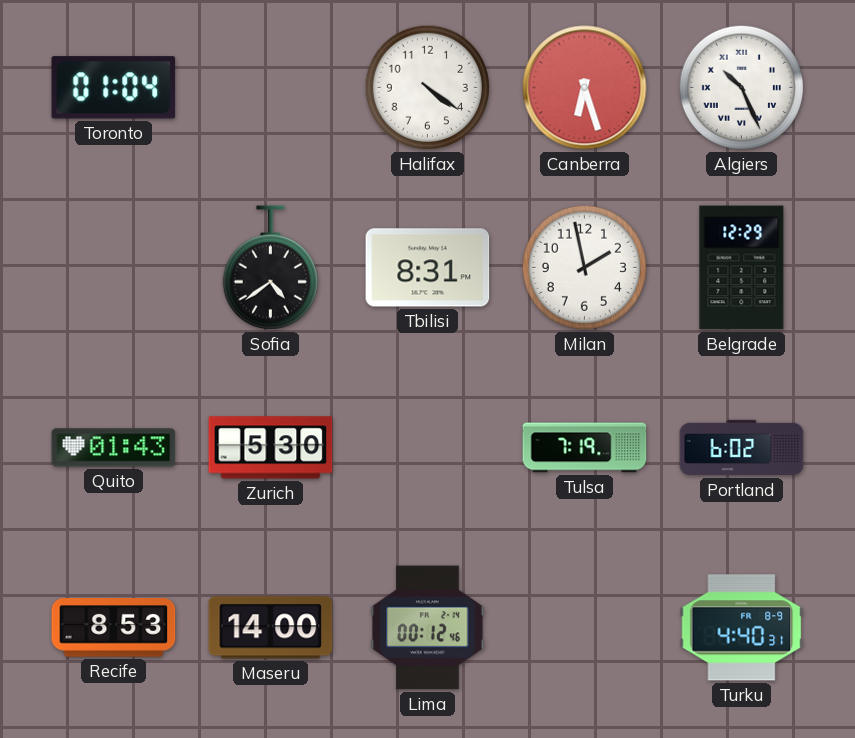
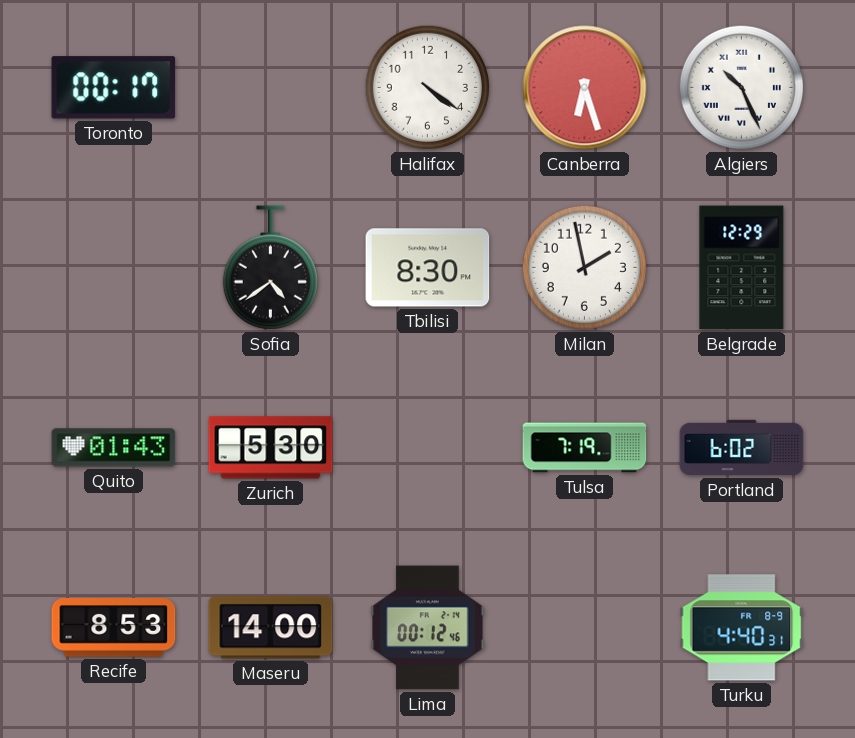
Toronto: 01:04 -> 00:17
Tbilisi: 8:31 -> 8:30
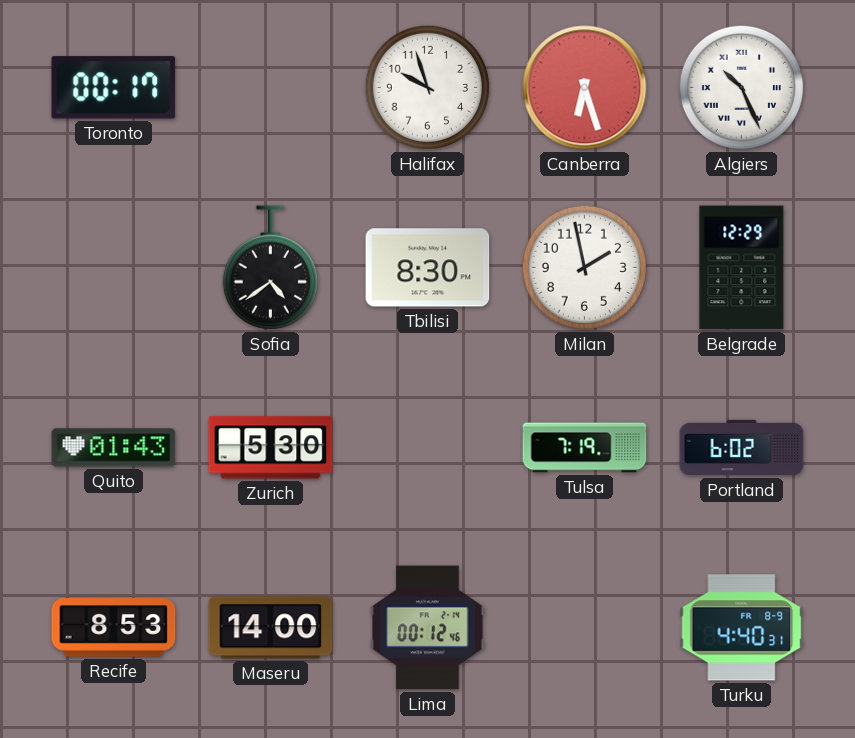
Halifax: 4:21 -> 9:57
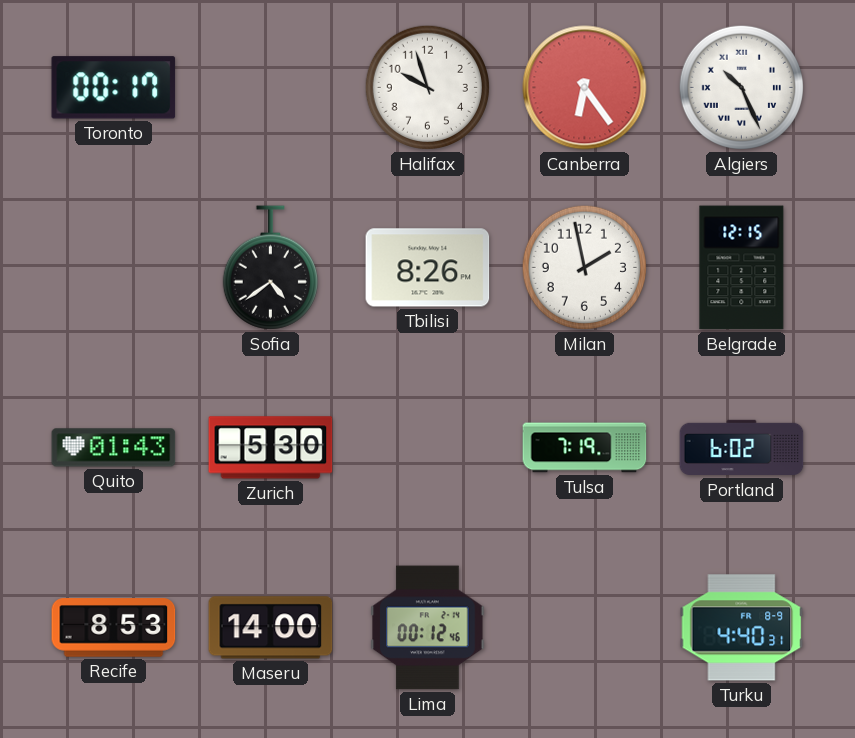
Canberra: 6:27 -> 6:24
Tbilisi: 8:30 -> 8:26
Belgrade: 12:29 -> 12:15
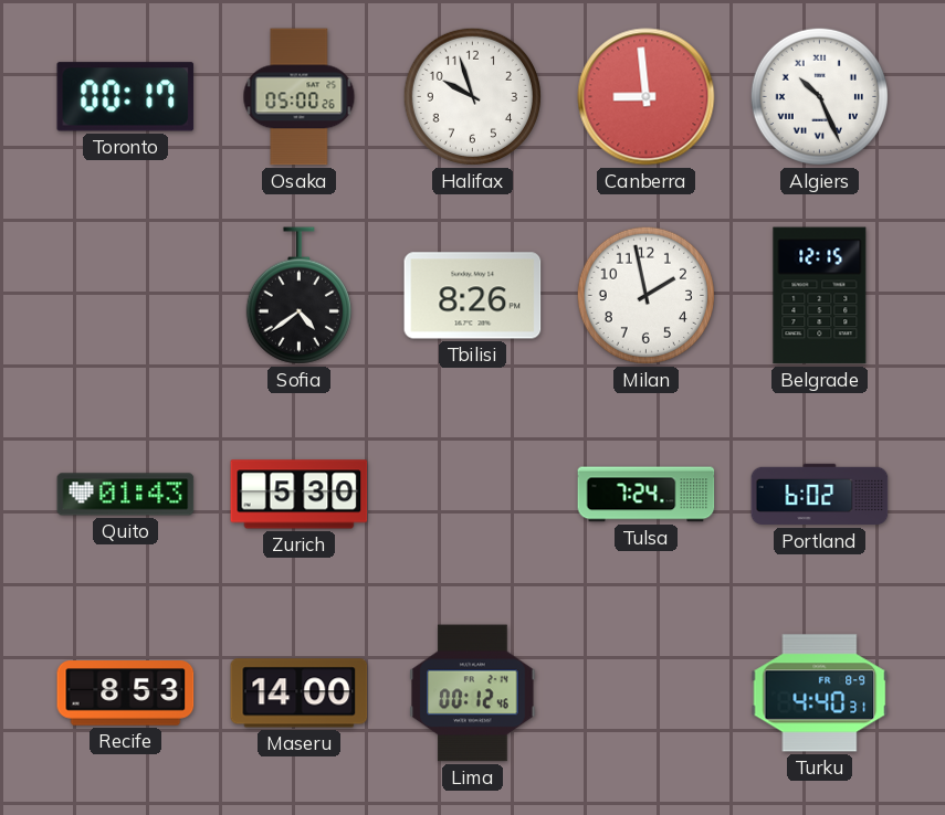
Osaka: none -> 05:00
Canberra: 6:24 -> 8:59
Tulsa: 7:19 -> 7:24
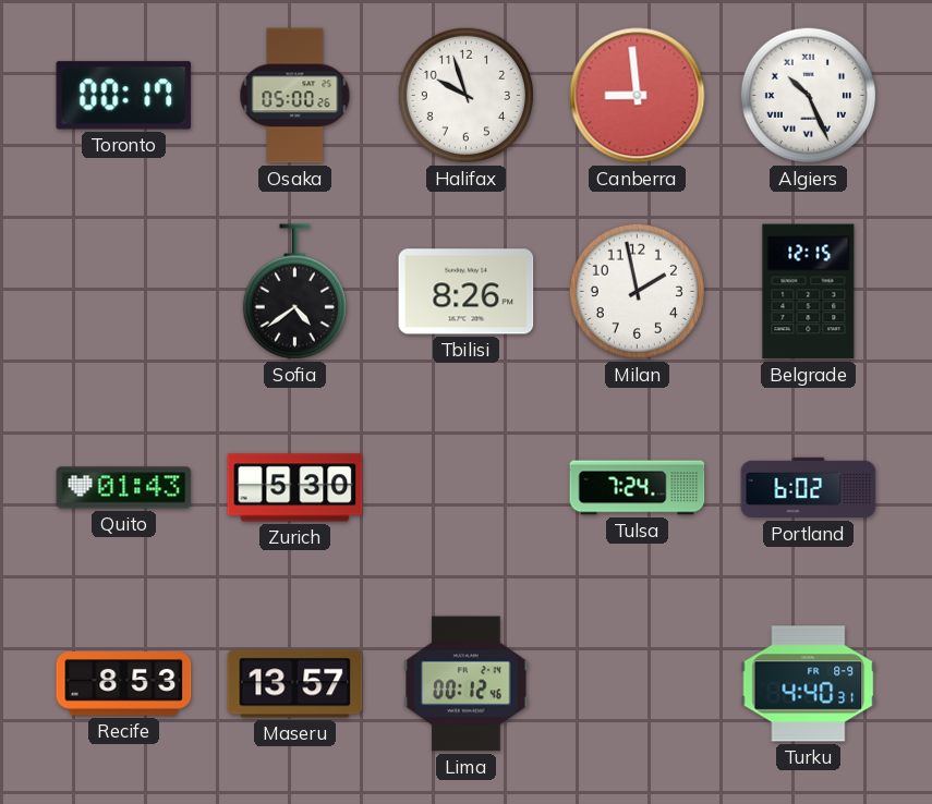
Maseru: 14:00 -> 13:57
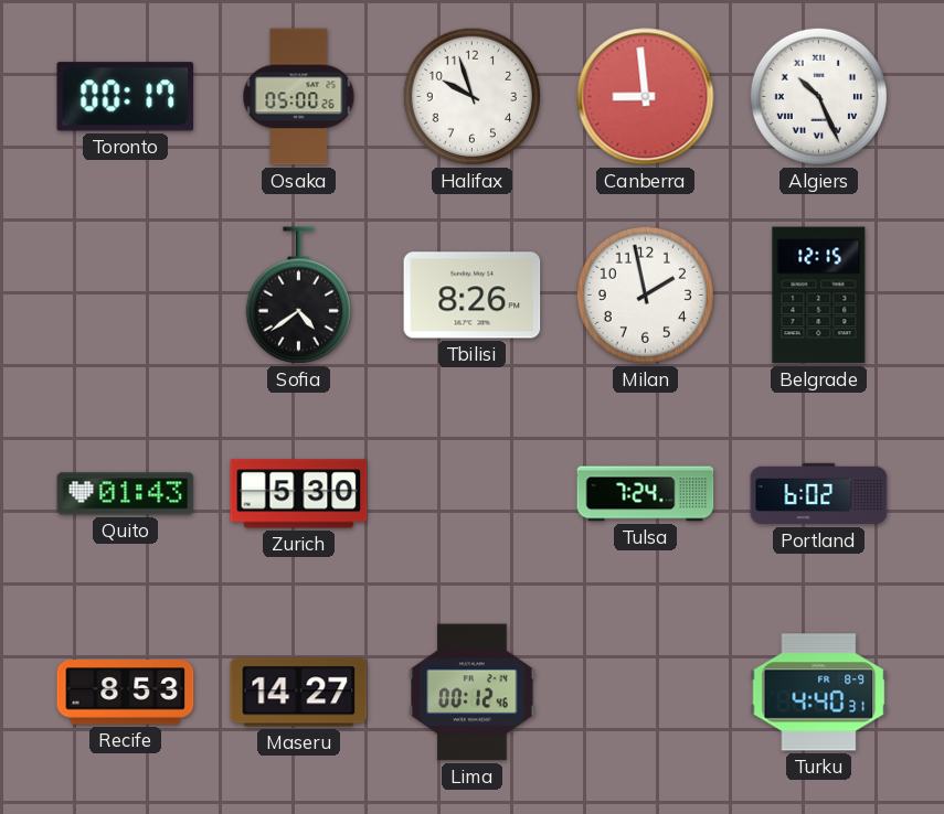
Maseru: 13:57 -> 14:27
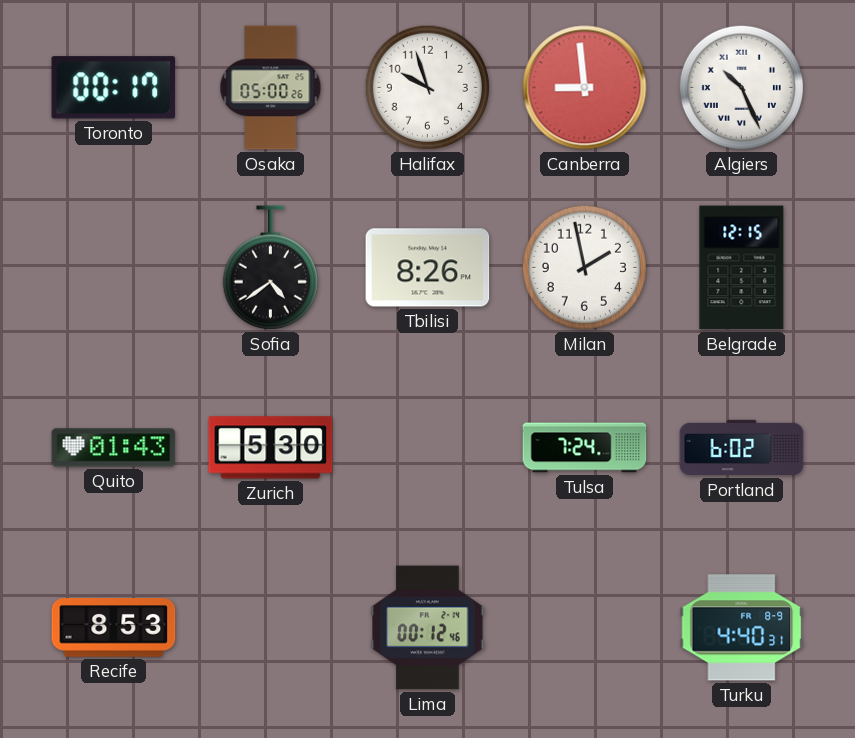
Maseru: 14:27 -> none
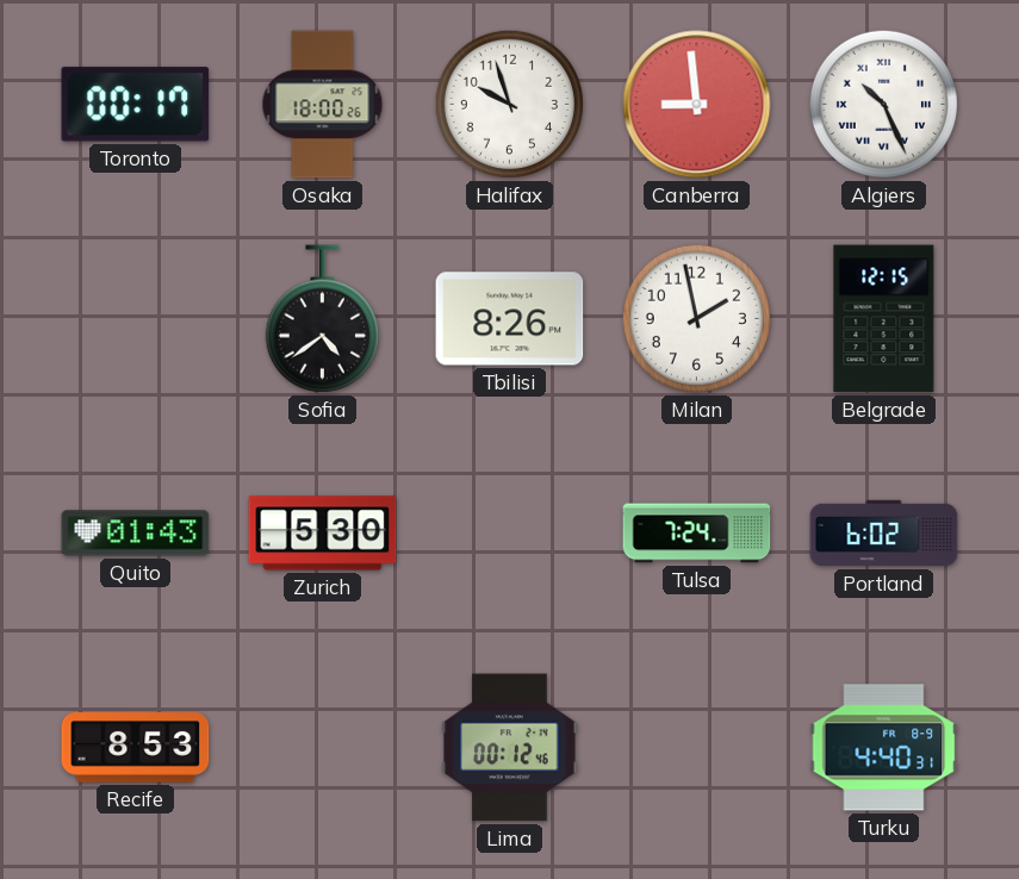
Osaka: 05:00 -> 18:00
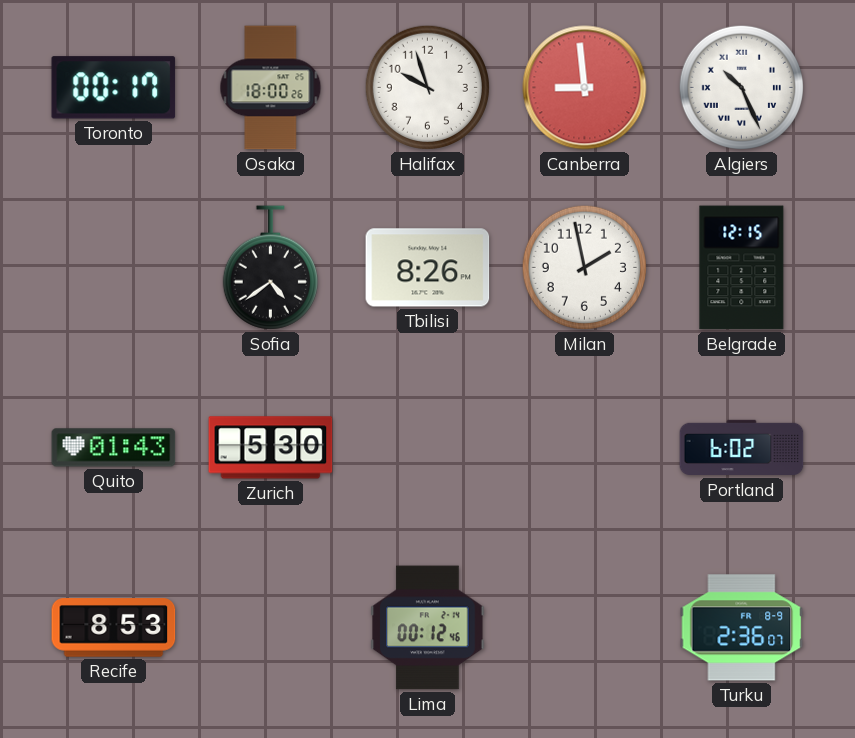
Tulsa: 7:24 -> none
Turku: 4:40 -> 2:36
